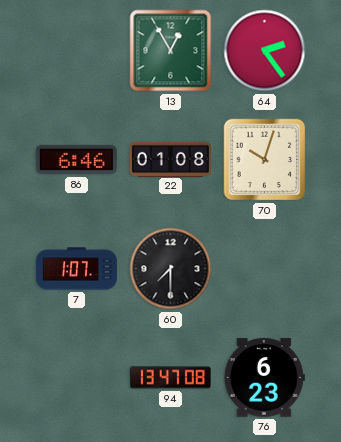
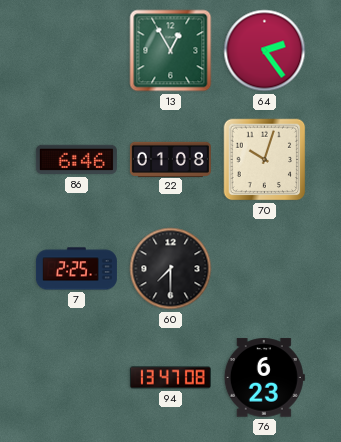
7: 1:07 -> 2:25
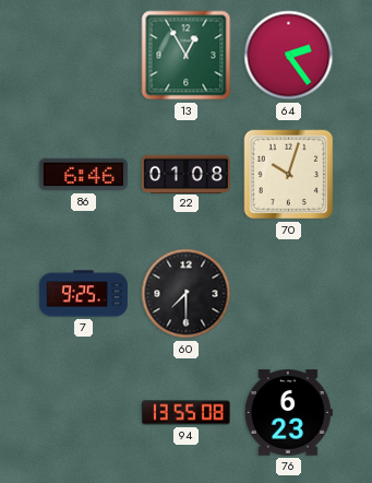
7: 2:25 -> 9:25
94: 13:47 -> 13:55
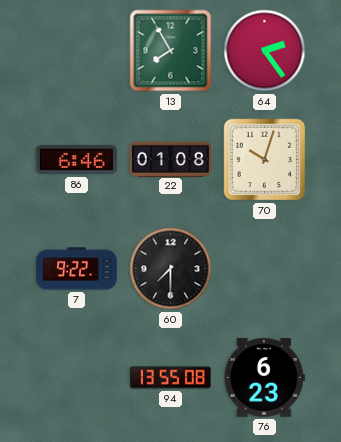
13: 12:55 -> 7:55
7: 9:25 -> 9:22
